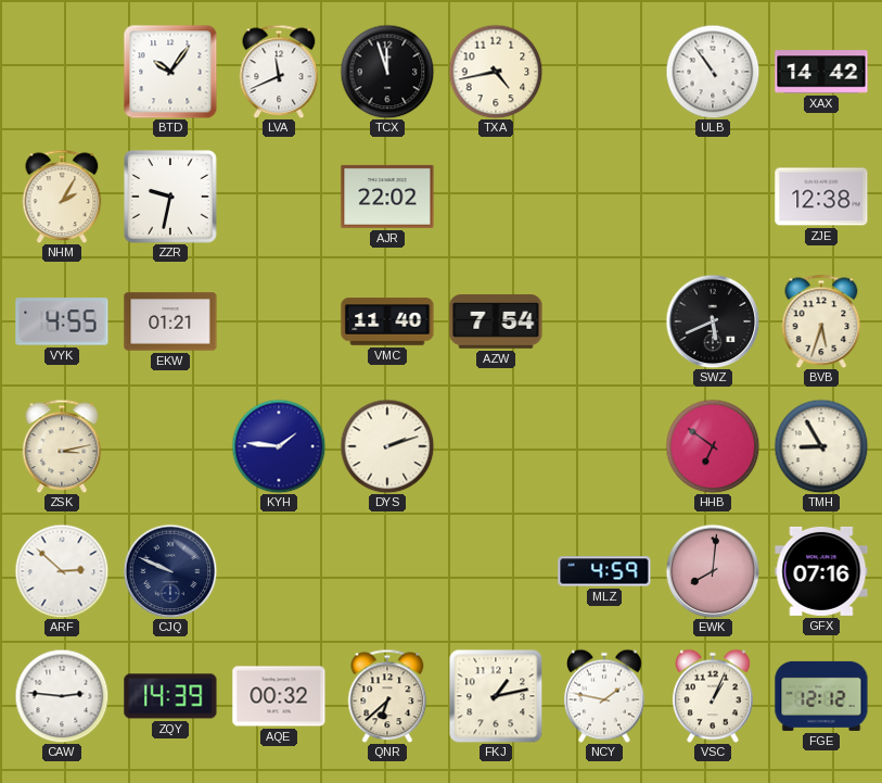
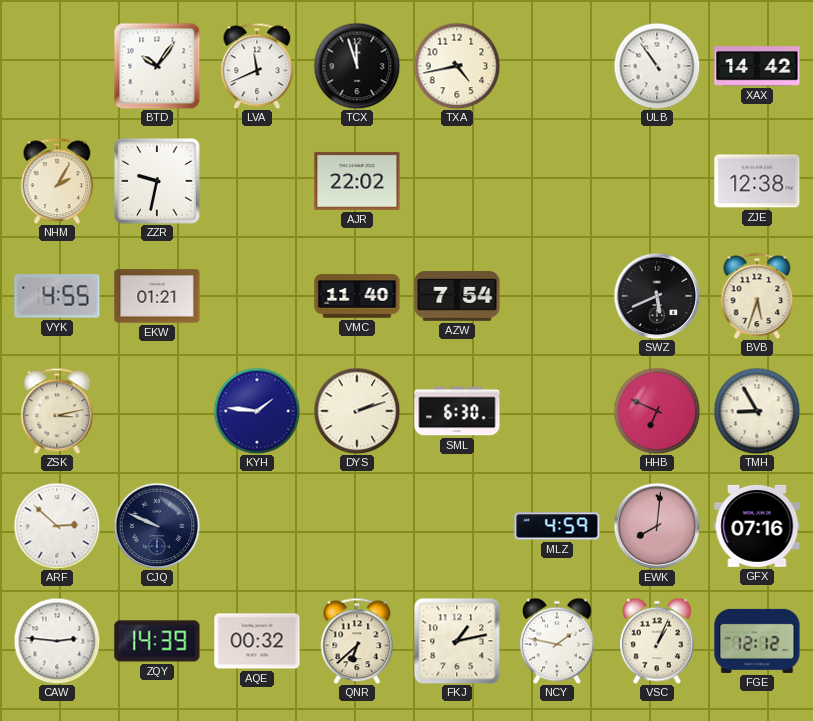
SML: none -> 6:30
HHB: 6:51 -> 6:49
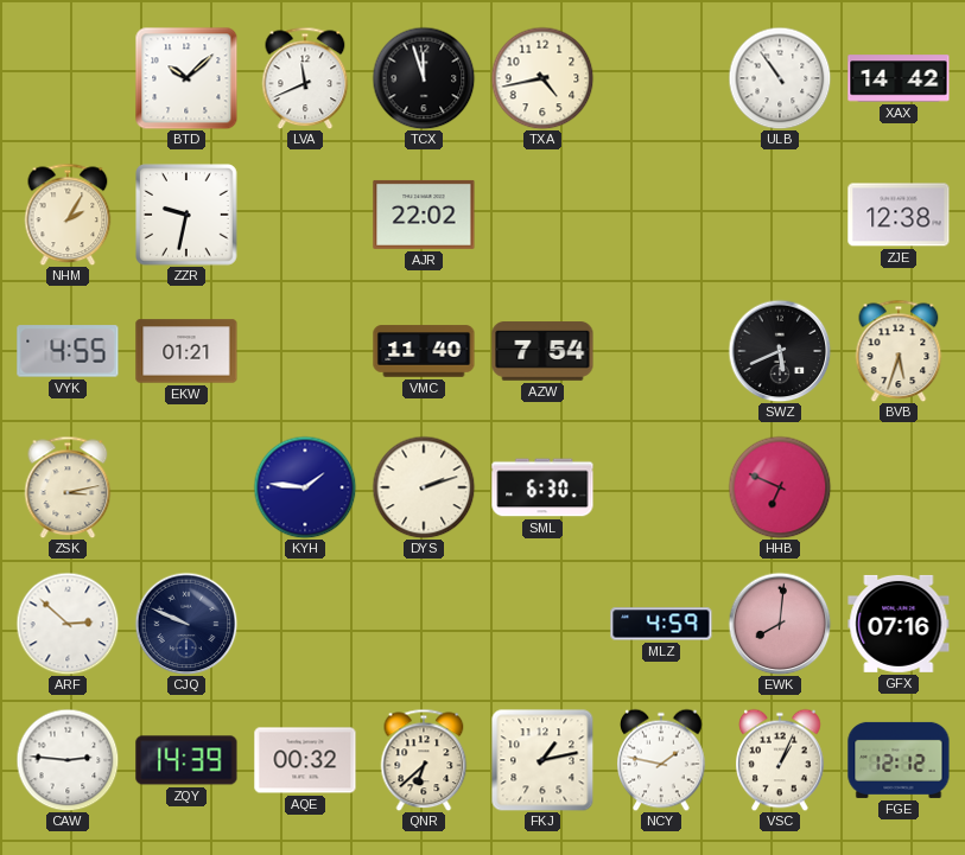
BTD: 10:06 -> 10:08
TMH: 8:55 -> none
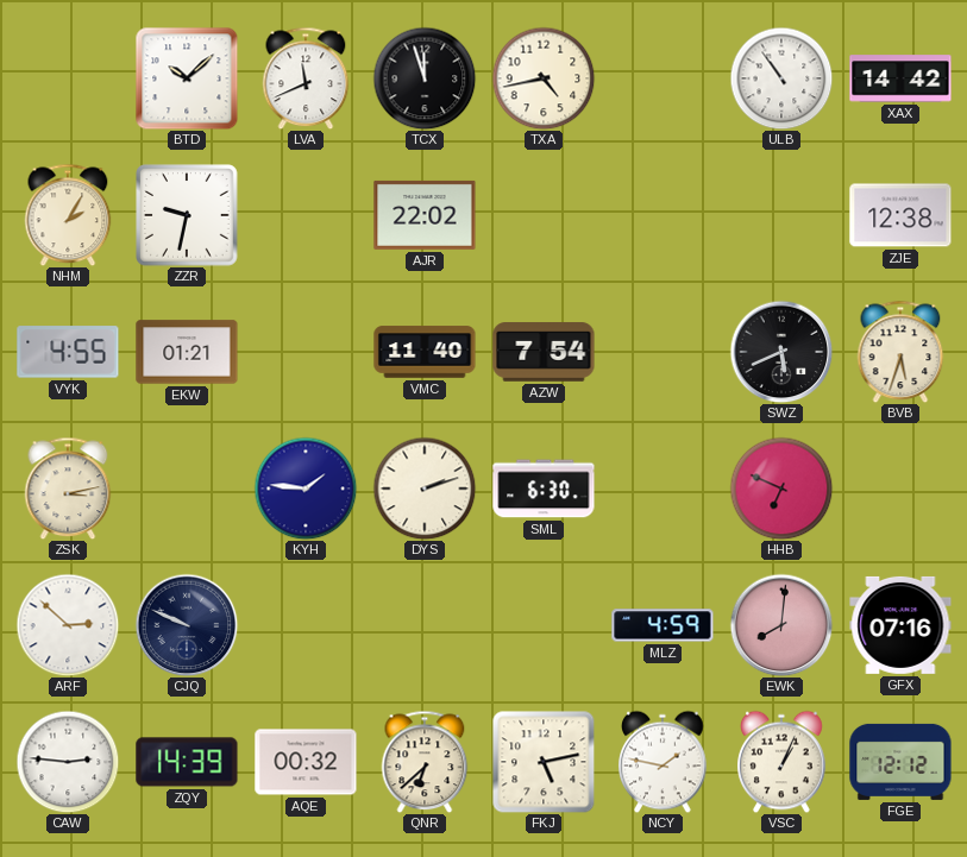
FKJ: 1:13 -> 5:13
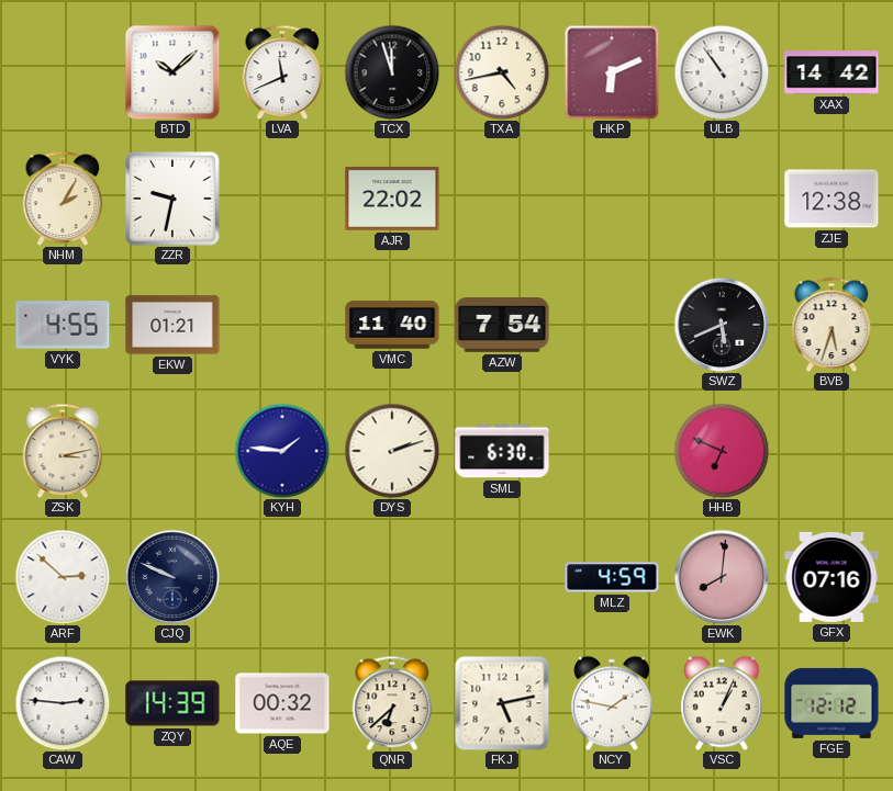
HKP: none -> 6:11
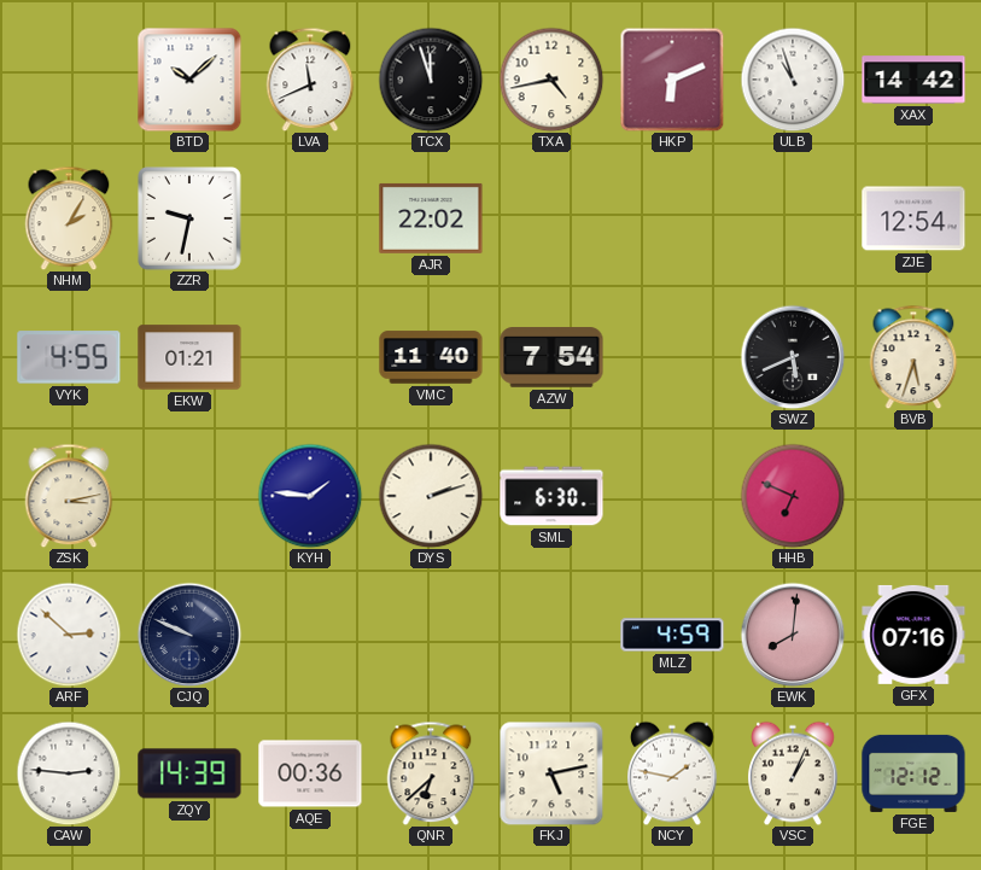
ULB: 10:54 -> 10:57
ZJE: 12:38 -> 12:54
AQE: 00:32 -> 00:36
